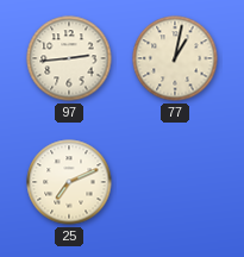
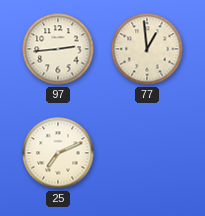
77: 1:02 -> 12:59
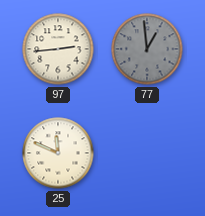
77 dial: cream -> grey
25: 7:11 -> 11:49
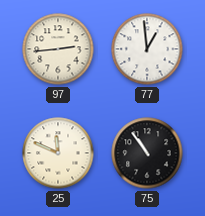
77 dial: grey -> white
75: none -> 10:54
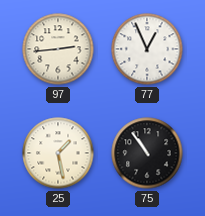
77: 12:59 -> 12:56
25: 11:49 -> 1:28
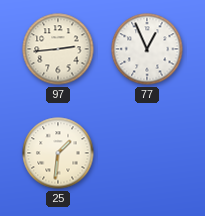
25: 1:28 -> 1:31
75: 10:54 -> none
